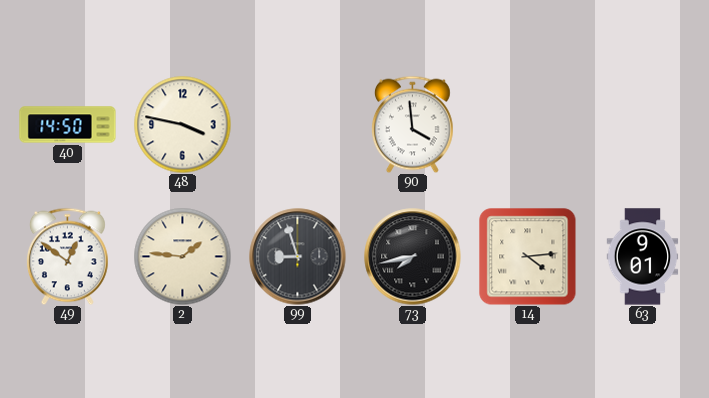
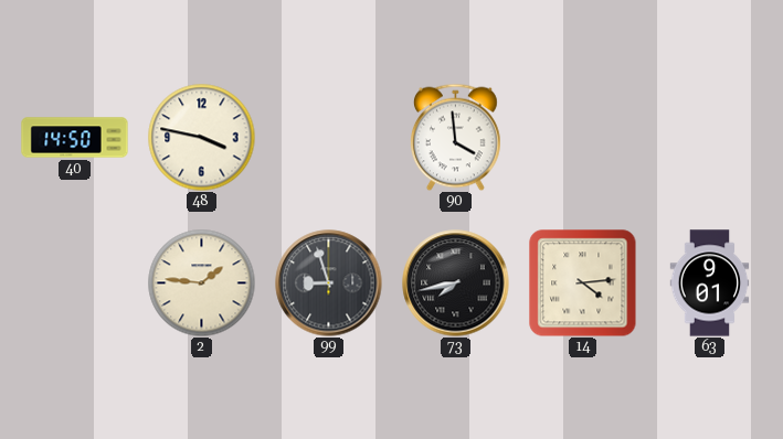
49: 12:51 -> none
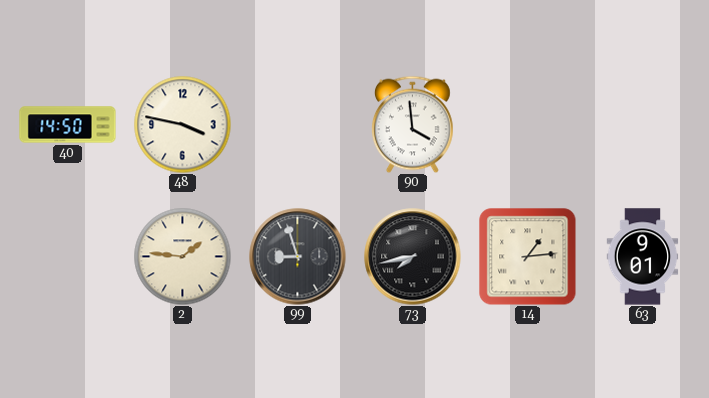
14: 4:14 -> 1:14
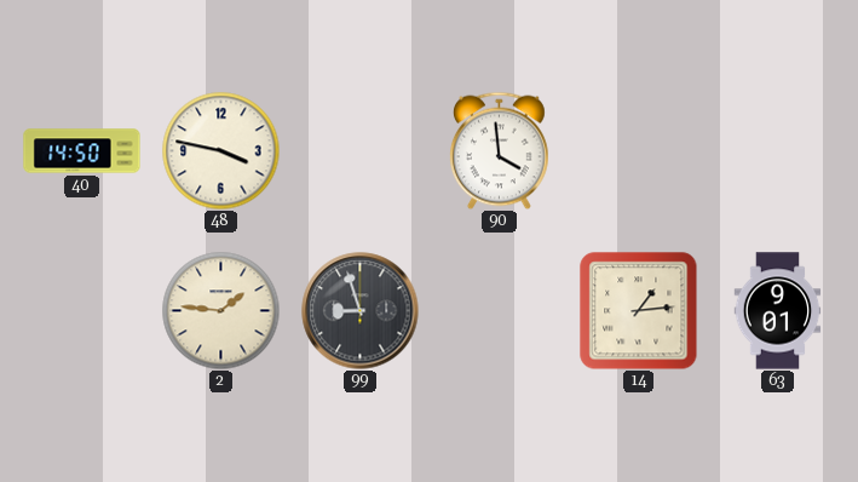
73: 7:43 -> none
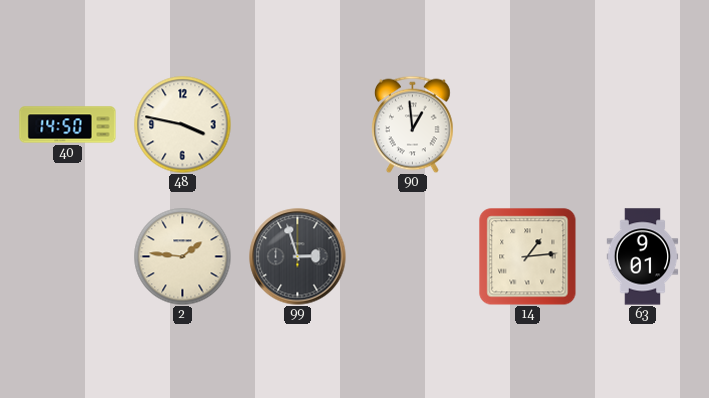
90: 3:59 -> 12:59
99: 8:57 -> 2:57
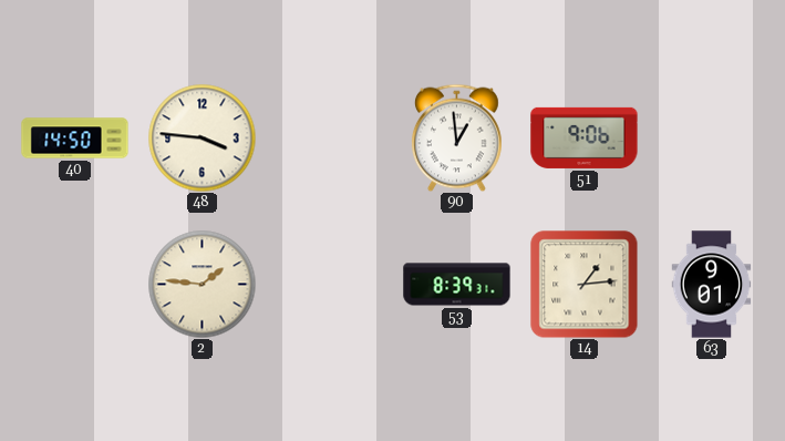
48: 3:47 -> 3:46
51: none -> 9:06
99: 2:57 -> none
53: none -> 8:39
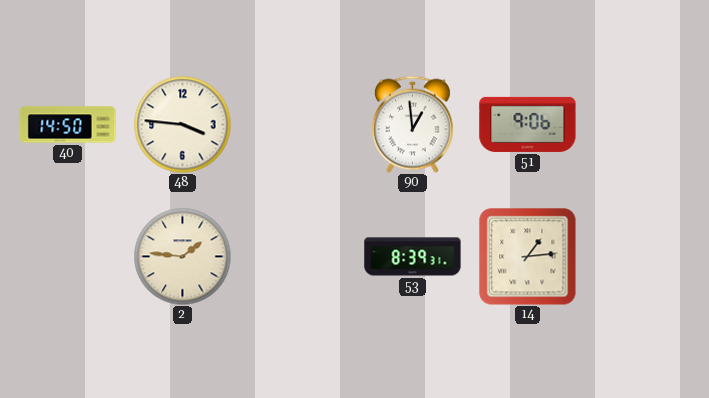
63: 9:01 -> none
